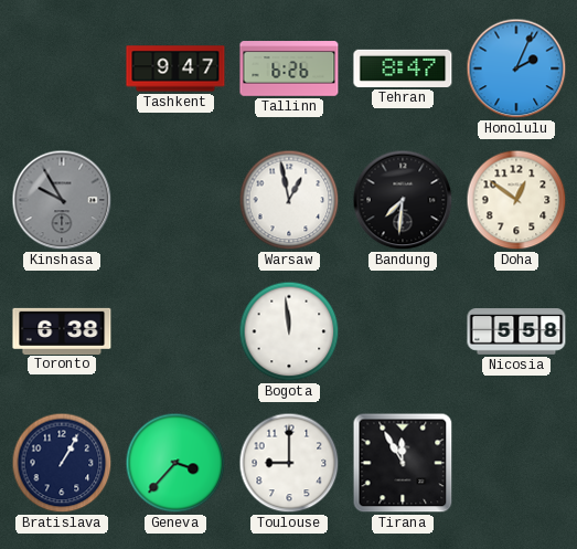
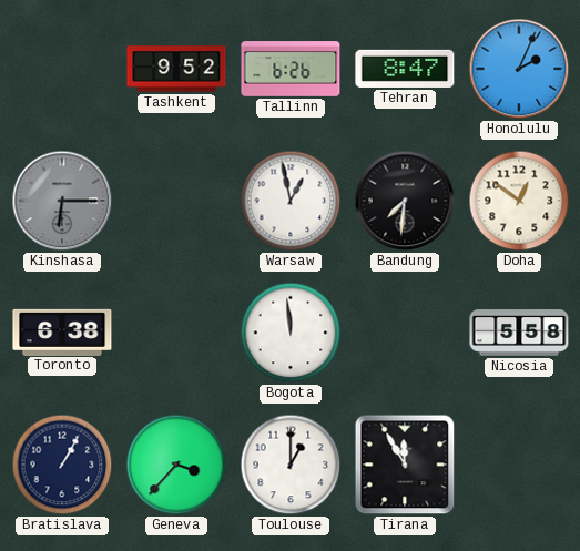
Tashkent: 9:47 -> 9:52
Kinshasa: 9:55 -> 6:15
Toulouse: 9:00 -> 1:00
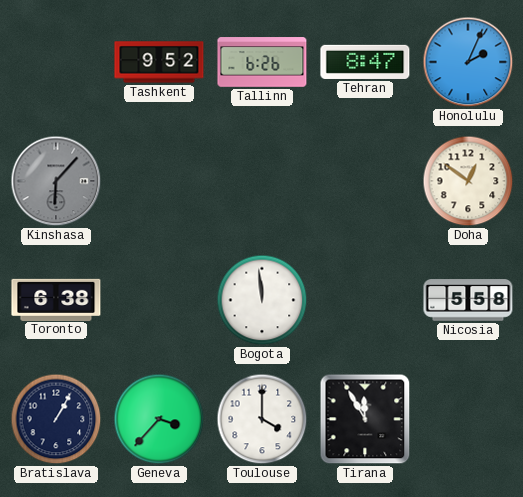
Kinshasa: 6:15 -> 6:07
Warsaw: 12:58 -> none
Bandung: 7:31 -> none
Toulouse: 1:00 -> 4:00
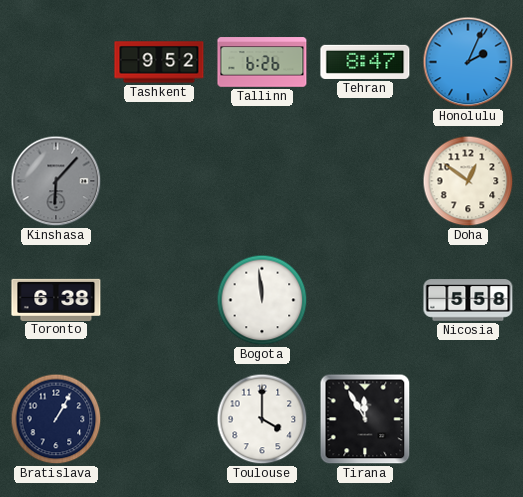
Geneva: 3:37 -> none
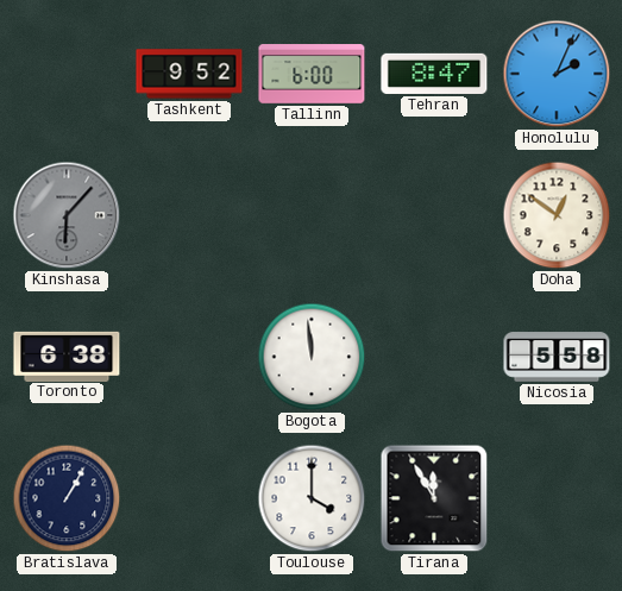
Tallinn: 6:26 -> 6:00
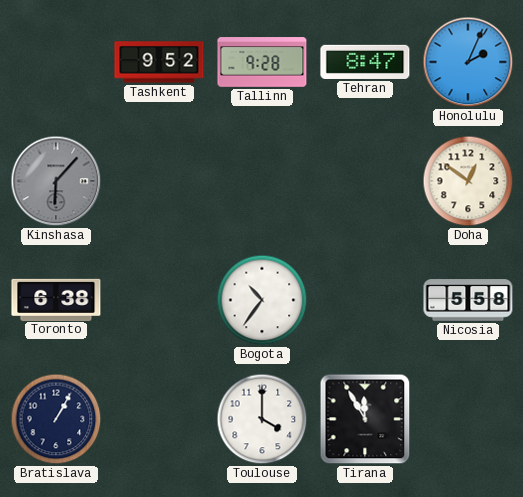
Tallinn: 6:00 -> 9:28
Bogota: 11:59 -> 10:36
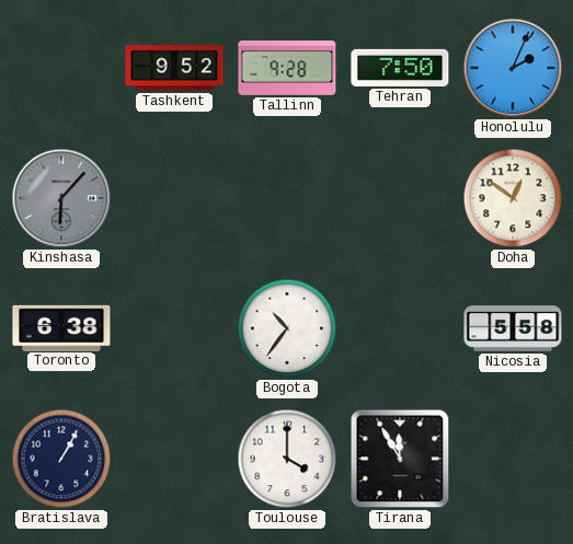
Tehran: 8:47 -> 7:50
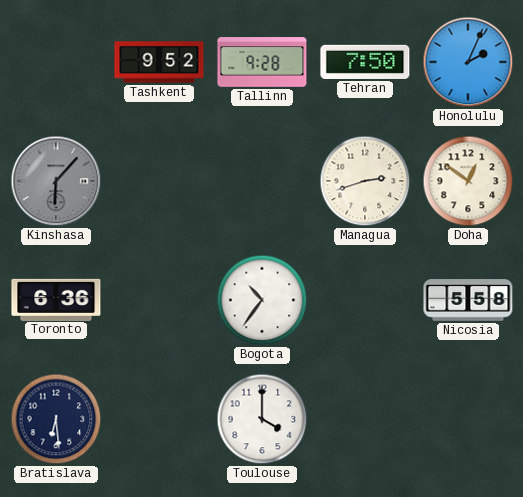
Managua: none -> 2:42
Toronto: 6:38 -> 6:36
Bratislava: 1:05 -> 6:29
Tirana: 11:55 -> none
